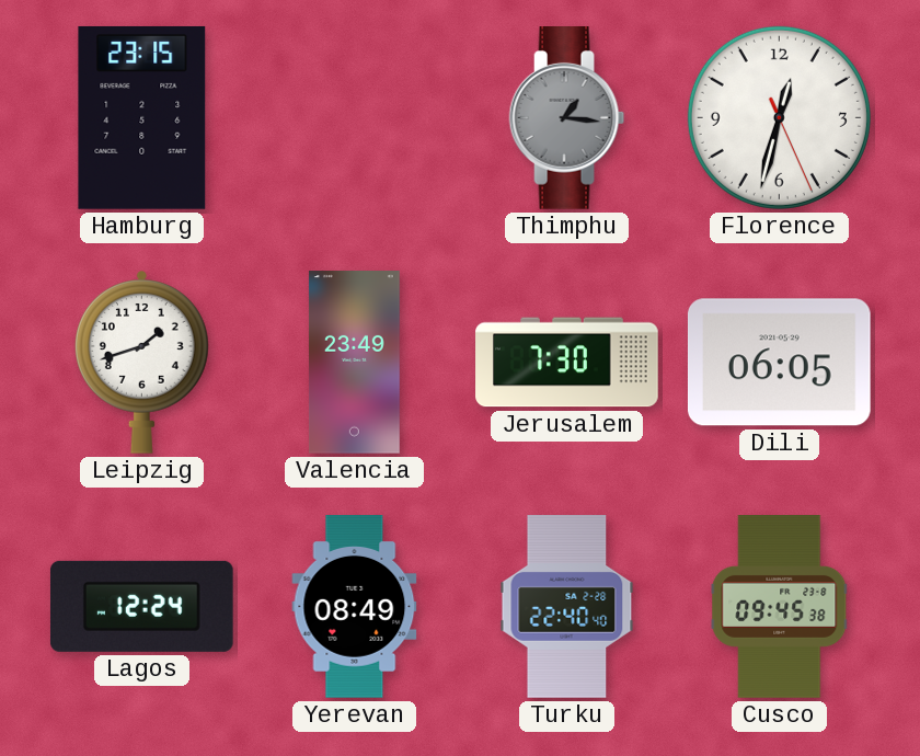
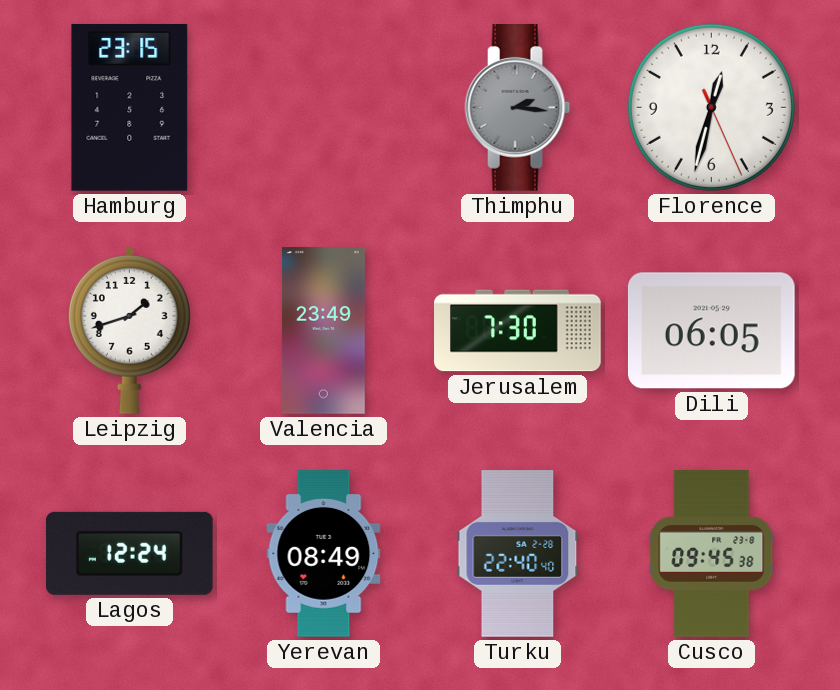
Thimphu: 1:16 -> 2:16
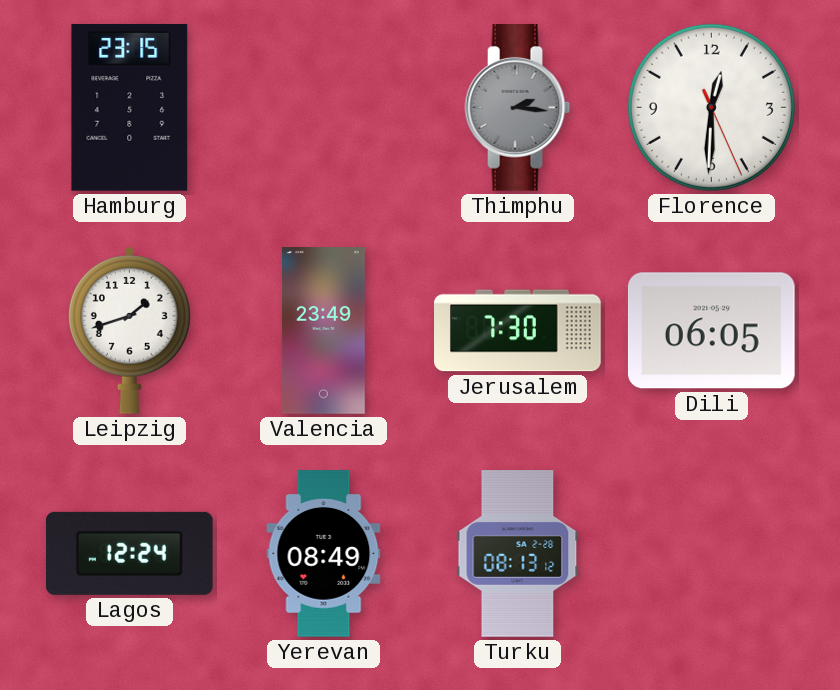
Florence: 12:32 -> 12:30
Turku: 22:40 -> 08:13
Cusco: 09:45 -> none
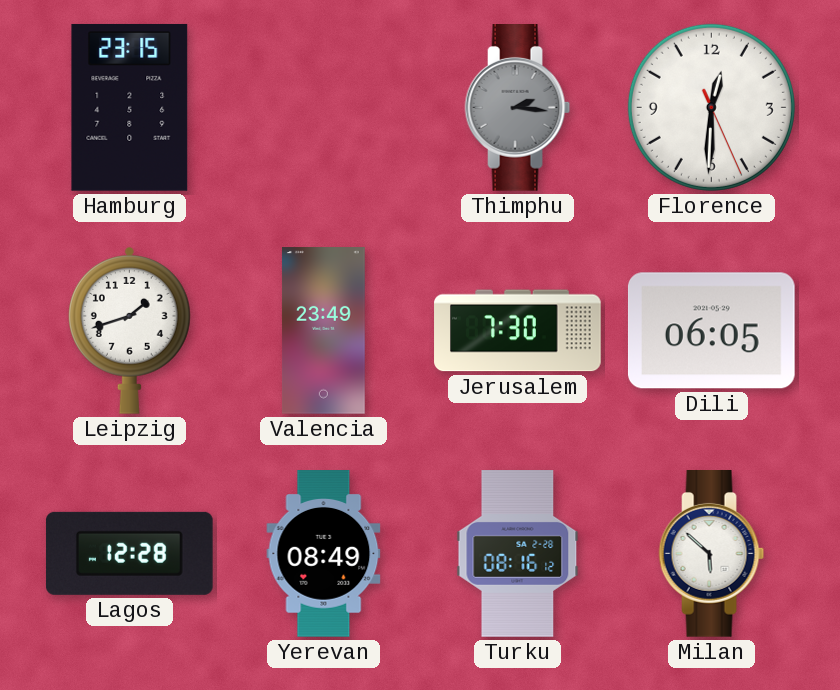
Lagos: 12:24 -> 12:28
Turku: 08:13 -> 08:16
Milan: none -> 5:52
